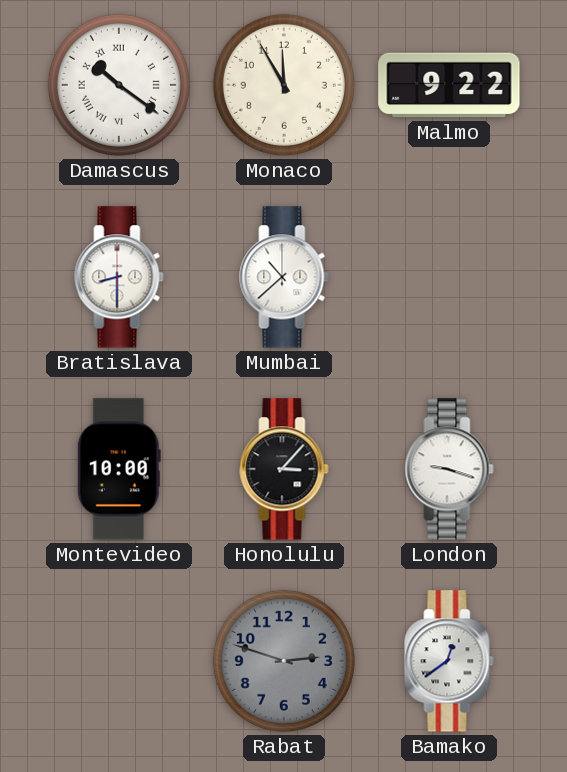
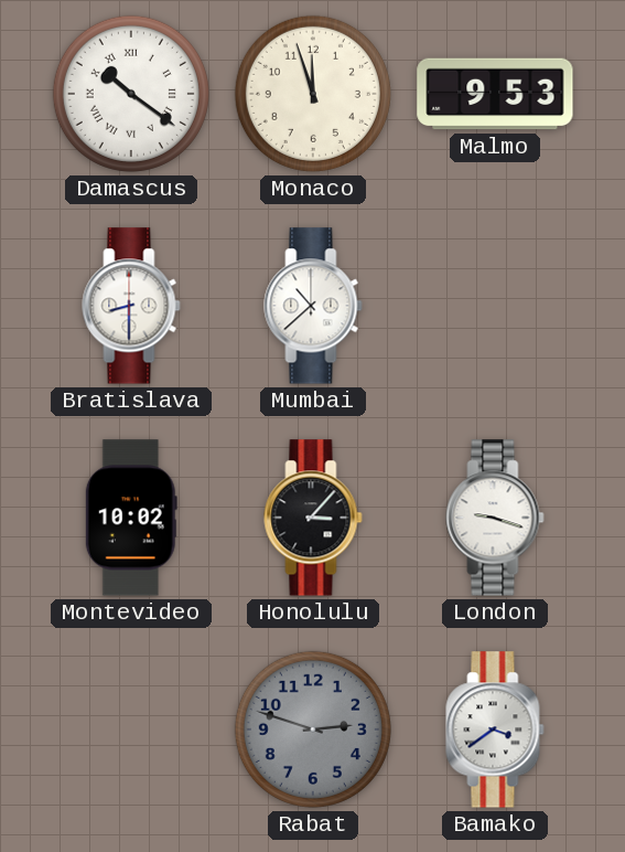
Monaco: 11:55 -> 11:57
Malmo: 9:22 -> 9:53
Montevideo: 10:00 -> 10:02
Bamako: 12:39 -> 3:39
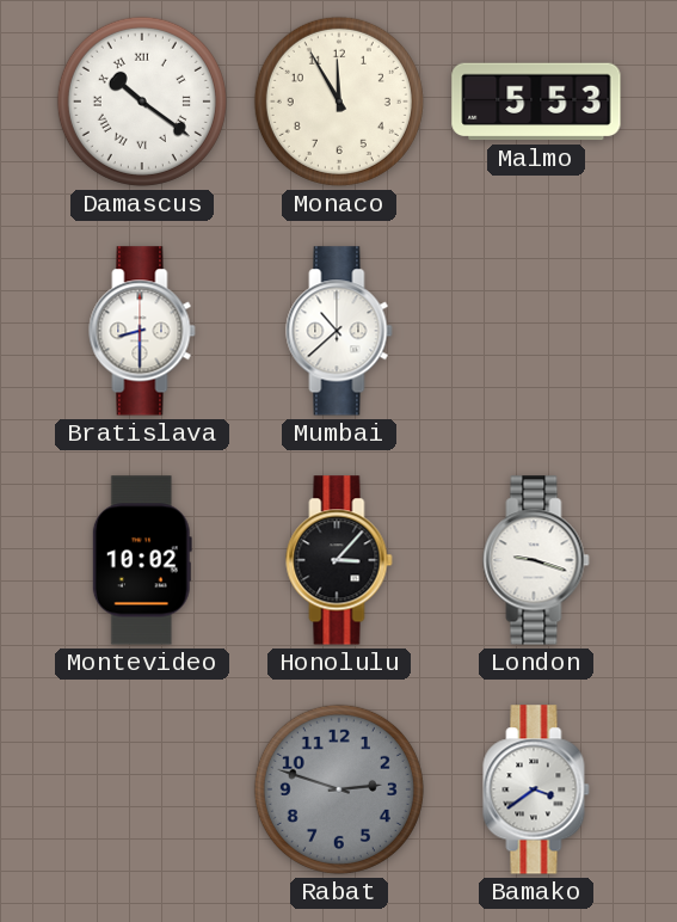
Monaco: 11:57 -> 11:55
Malmo: 9:53 -> 5:53
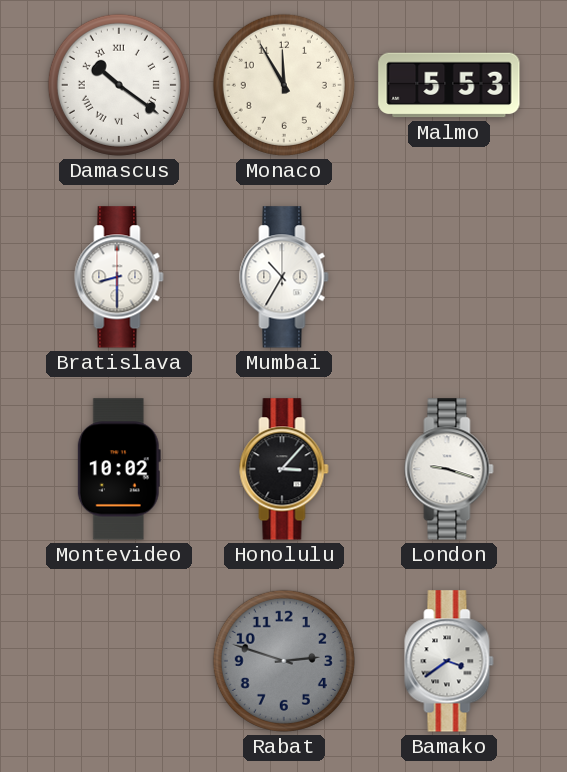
Mumbai: 10:38 -> 10:35
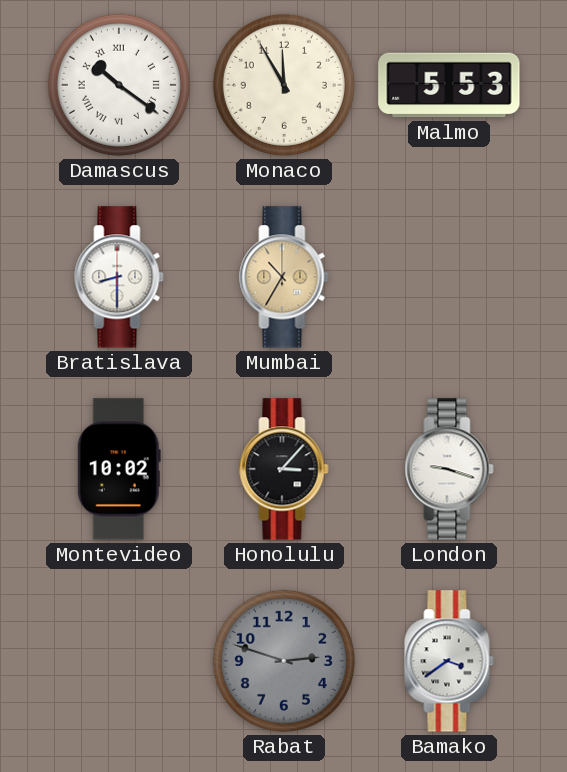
Mumbai dial: white -> champagne
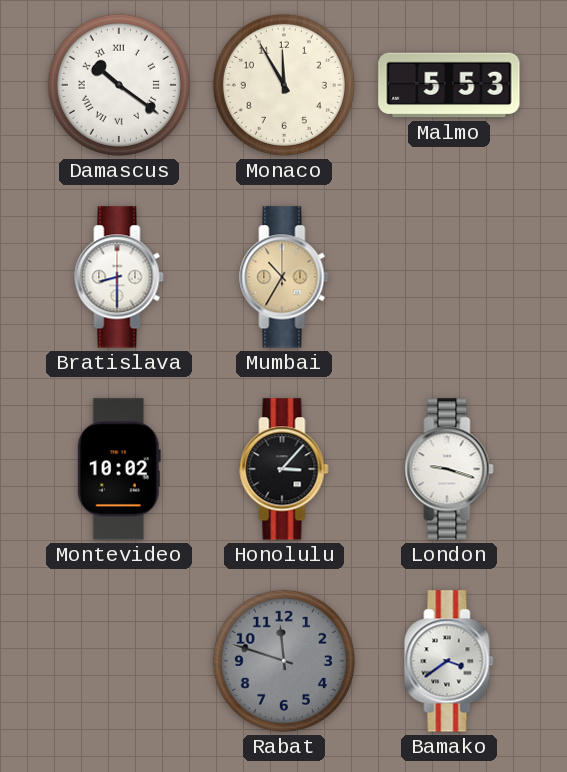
Rabat: 2:48 -> 11:48
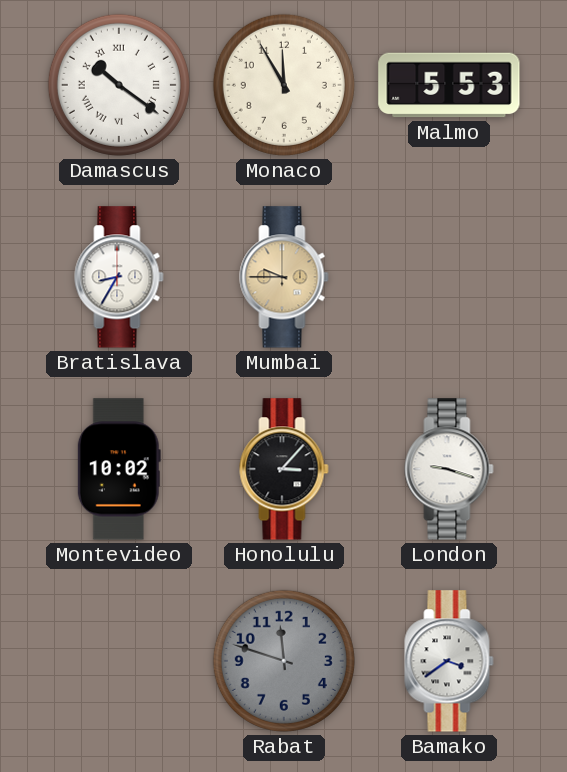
Bratislava: 8:30 -> 8:35
Mumbai: 10:35 -> 9:45
